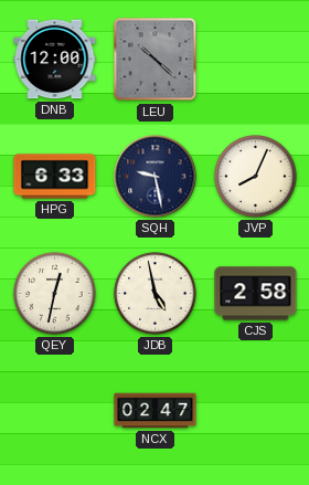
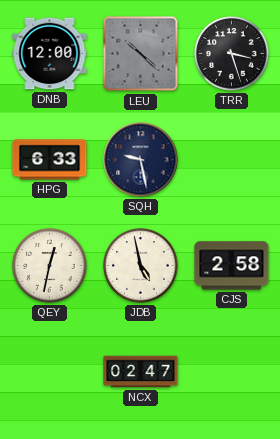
TRR: none -> 3:27
JVP: 8:04 -> none
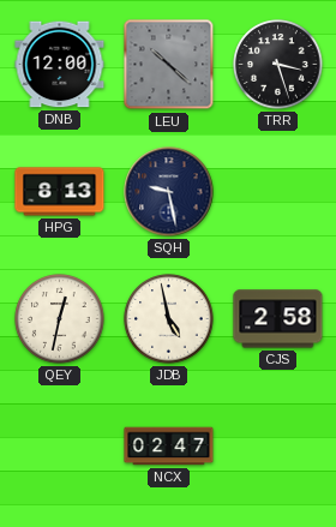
HPG: 6:33 -> 8:13
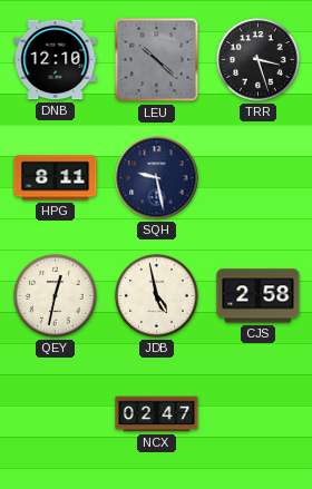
DNB: 12:00 -> 12:10
HPG: 8:13 -> 8:11
